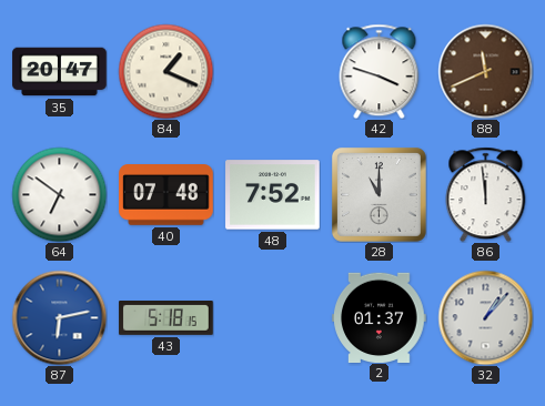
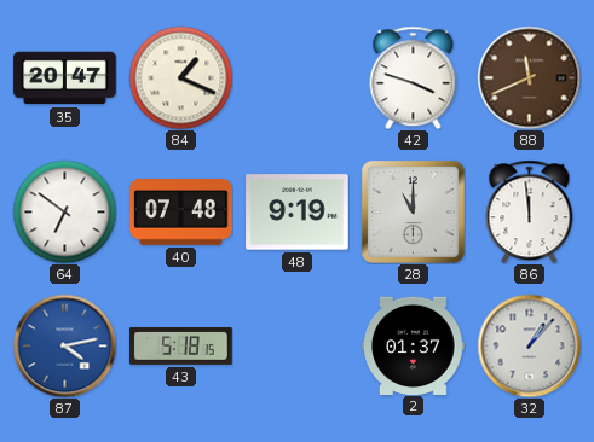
48: 7:52 -> 9:19
87: 6:13 -> 4:13
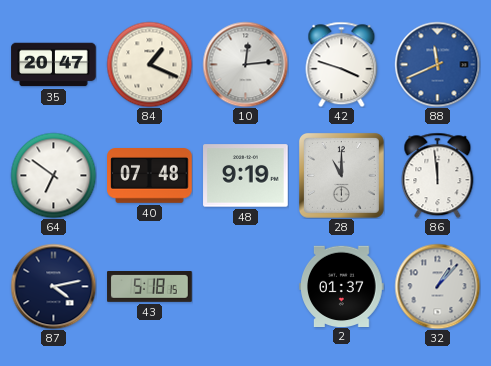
10: none -> 12:14
88 dial: brown -> blue
87 dial: blue -> navy
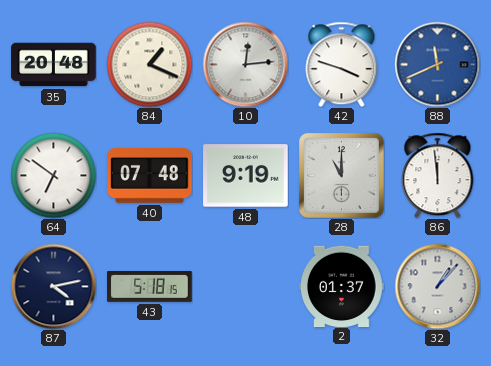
35: 20:47 -> 20:48
